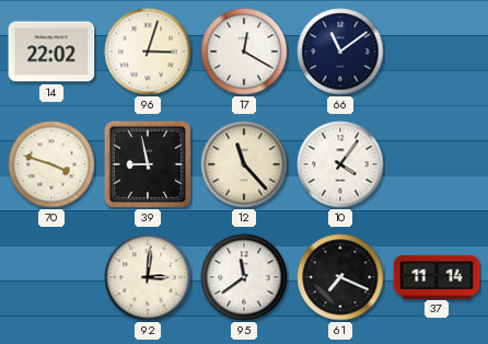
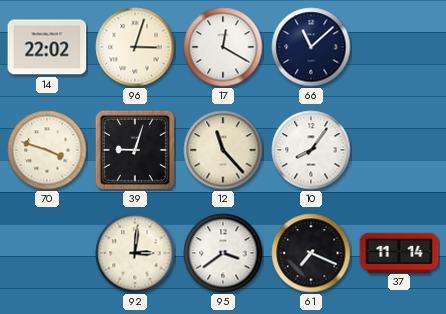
66: 11:09 -> 11:08
39: 8:58 -> 9:03
10: 4:06 -> 8:06
95: 11:39 -> 3:39
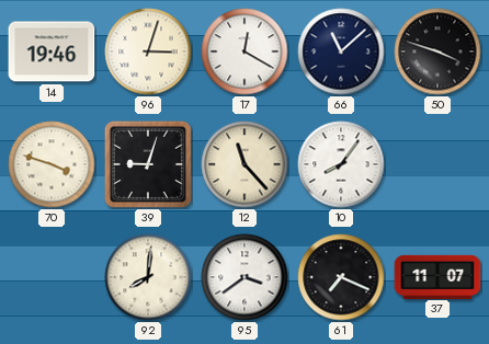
14: 22:02 -> 19:46
50: none -> 3:48
92: 3:01 -> 8:01
37: 11:14 -> 11:07
